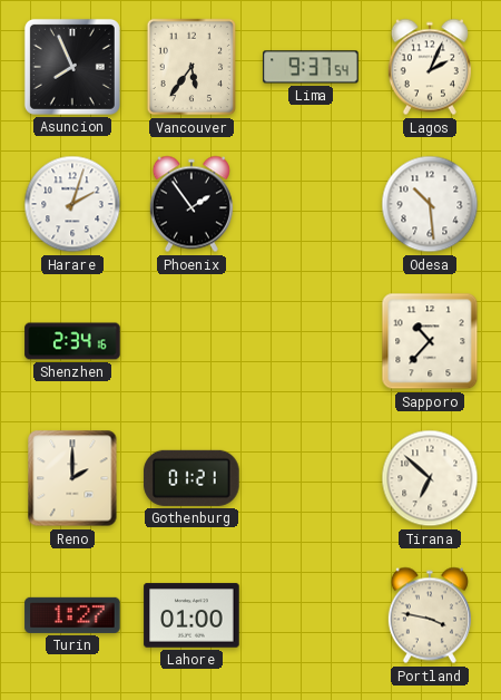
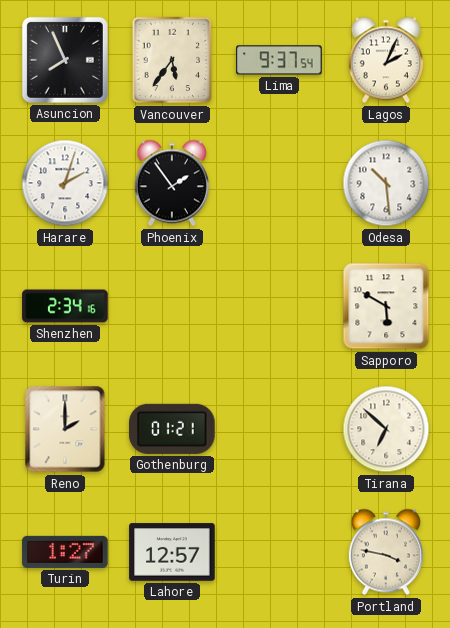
Sapporo: 10:37 -> 5:50
Lahore: 01:00 -> 12:57
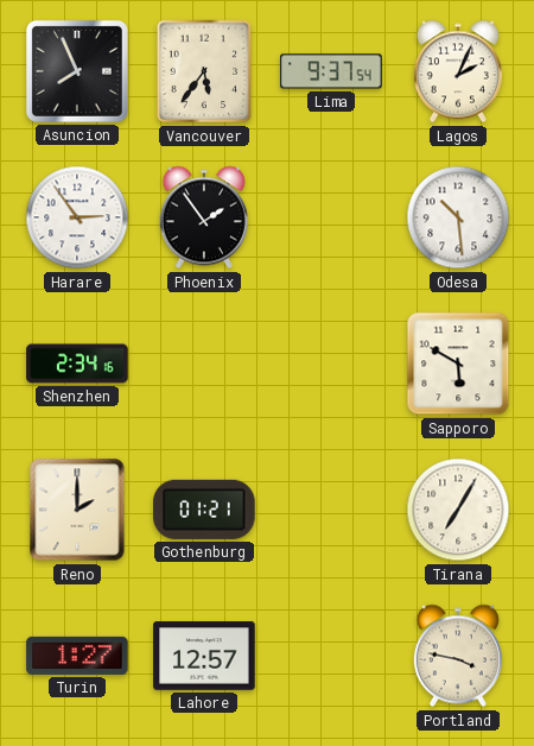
Harare: 2:03 -> 2:54
Tirana: 6:52 -> 7:05
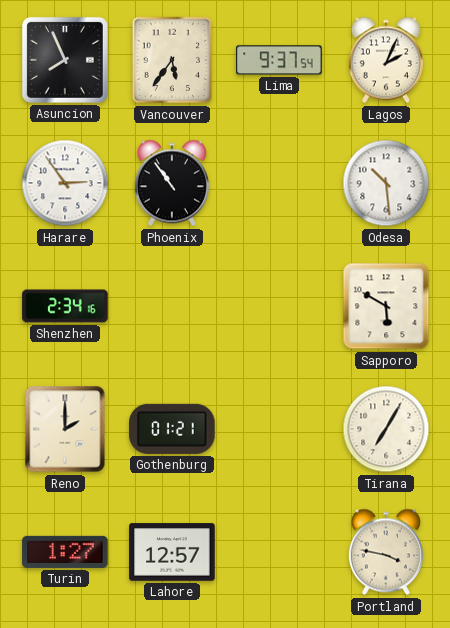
Phoenix: 1:54 -> 10:54
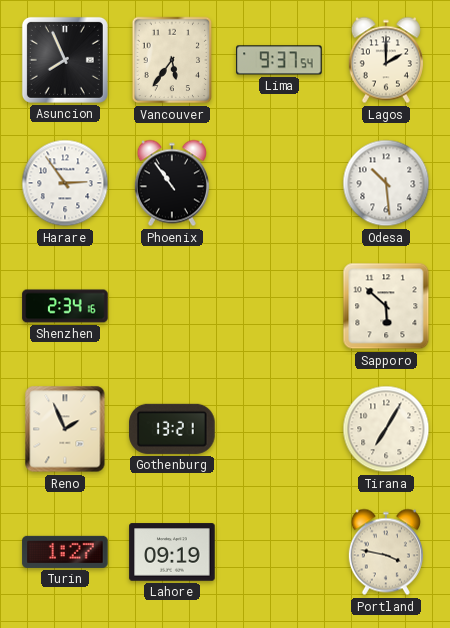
Lagos: 2:04 -> 2:00
Sapporo: 5:50 -> 5:52
Reno: 2:00 -> 1:56
Gothenburg: 01:21 -> 13:21
Lahore: 12:57 -> 09:19
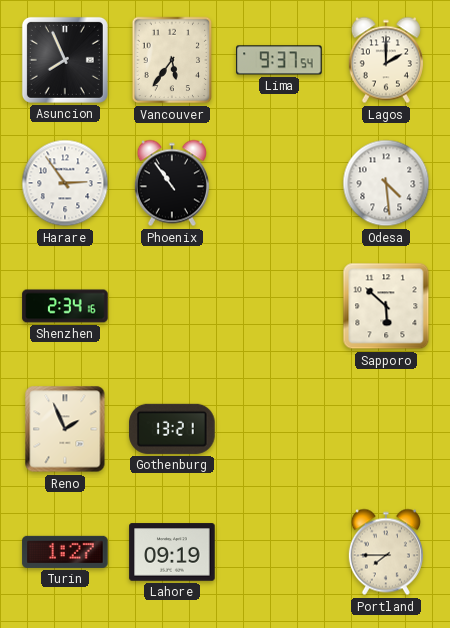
Odesa: 10:29 -> 4:29
Tirana: 7:05 -> none
Portland: 3:47 -> 7:45
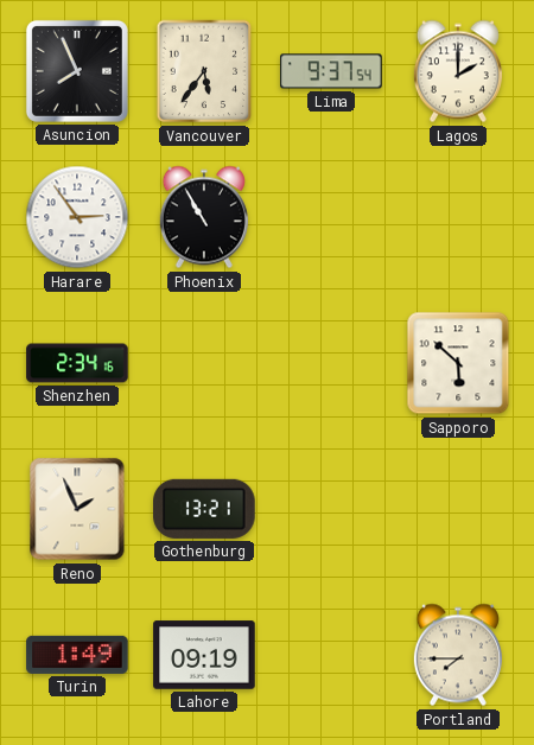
Phoenix: 10:54 -> 10:55
Odesa: 4:29 -> none
Turin: 1:27 -> 1:49
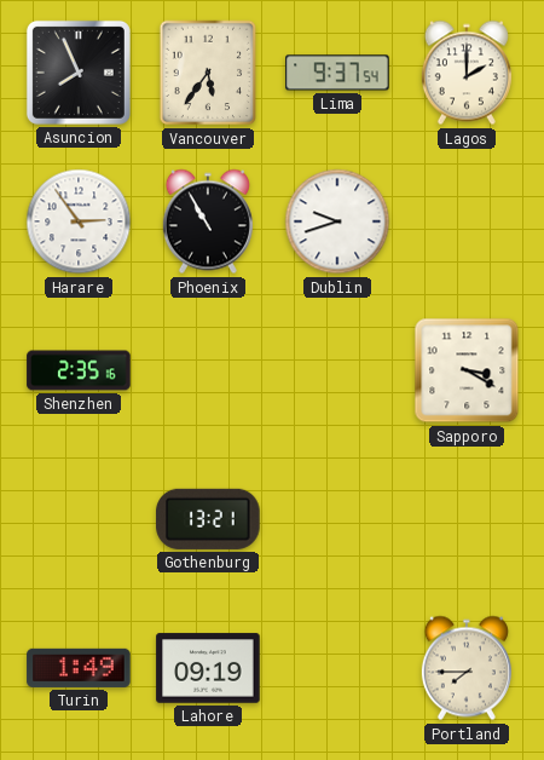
Dublin: none -> 9:42
Shenzhen: 2:34 -> 2:35
Sapporo: 5:52 -> 3:20
Reno: 1:56 -> none
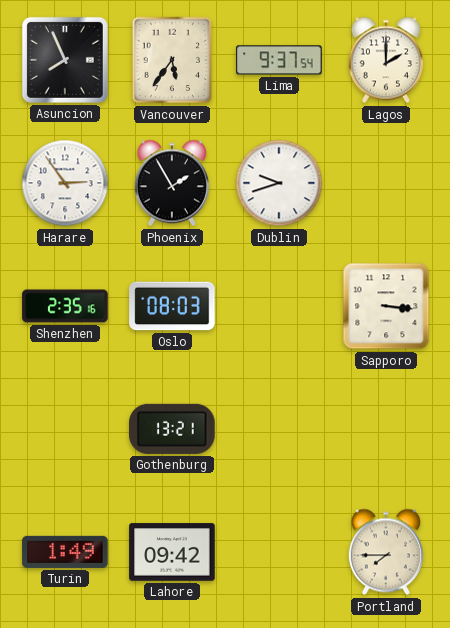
Phoenix: 10:55 -> 1:55
Oslo: none -> 08:03
Sapporo: 3:20 -> 3:16
Lahore: 09:19 -> 09:42
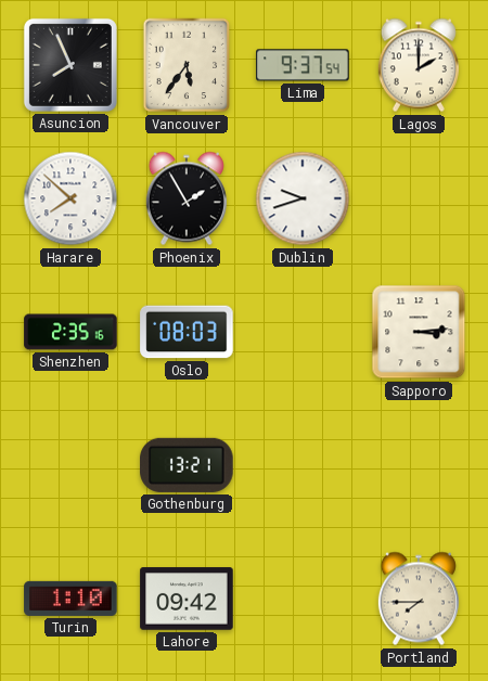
Harare: 2:54 -> 7:52
Sapporo: 3:16 -> 3:14
Turin: 1:49 -> 1:10
